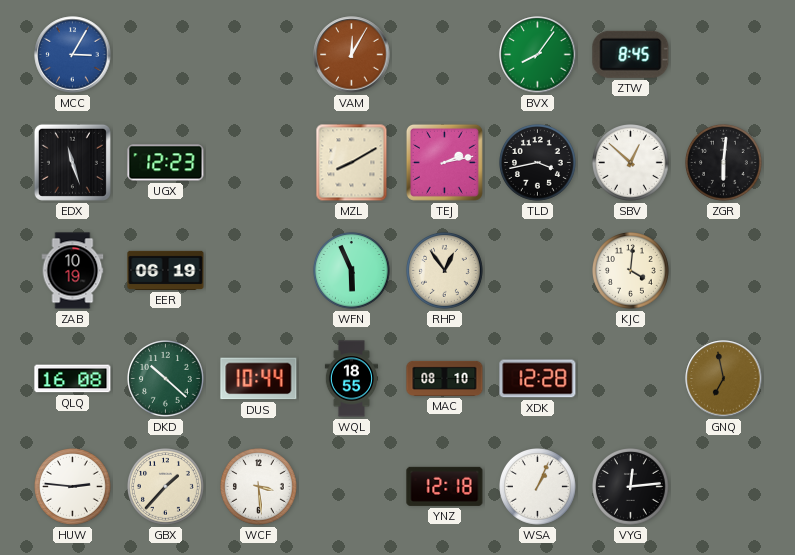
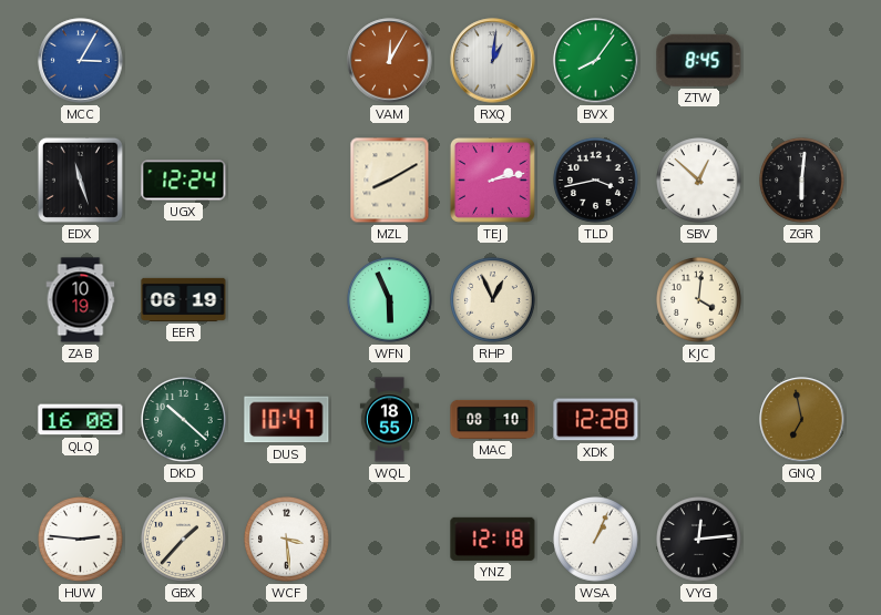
RXQ: none -> 1:01
UGX: 12:23 -> 12:24
RHP: 12:54 -> 12:56
DUS: 10:44 -> 10:47
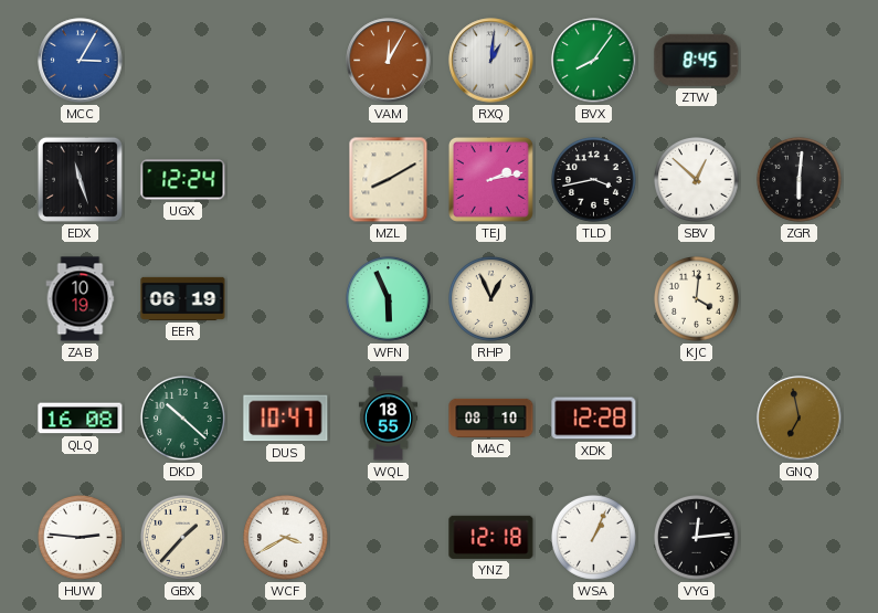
WCF: 3:29 -> 3:40
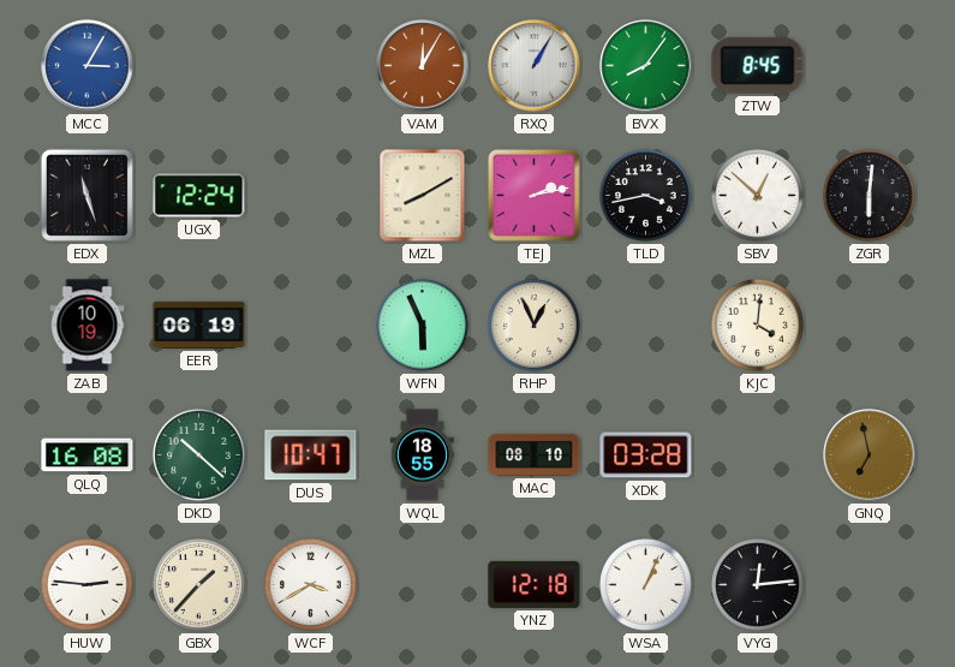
RXQ: 1:01 -> 1:05
XDK: 12:28 -> 03:28
